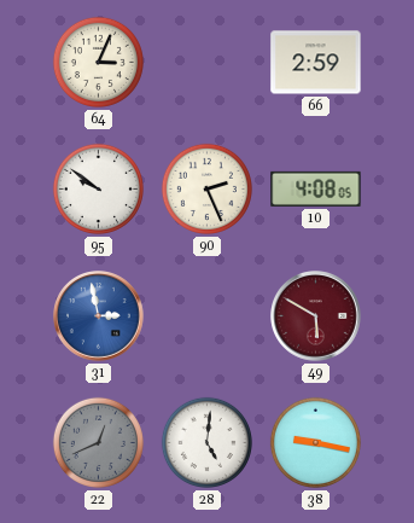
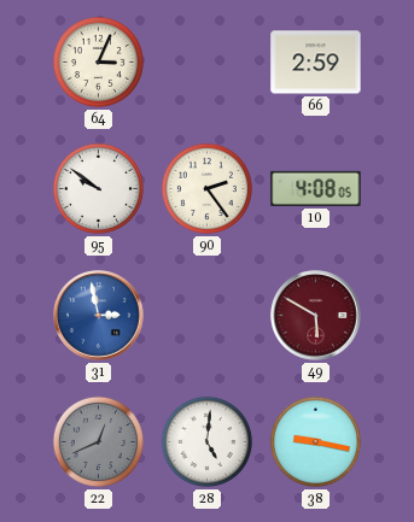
90: 2:26 -> 2:24
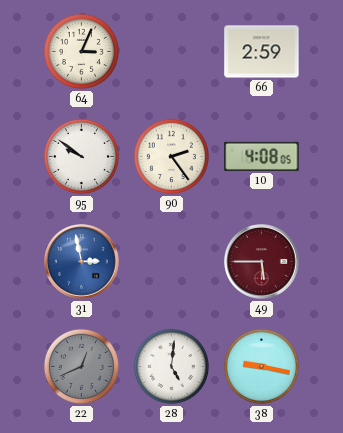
49: 5:50 -> 5:45
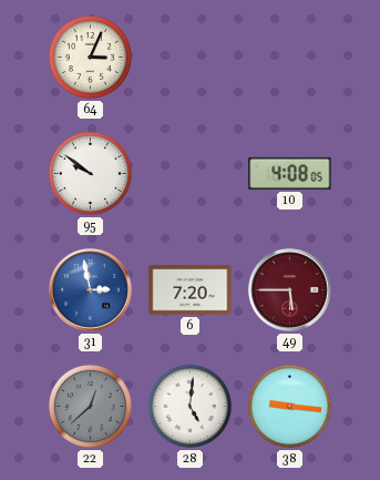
66: 2:59 -> none
90: 2:24 -> none
6: none -> 7:20
22: 12:41 -> 12:38
38: 9:17 -> 9:16
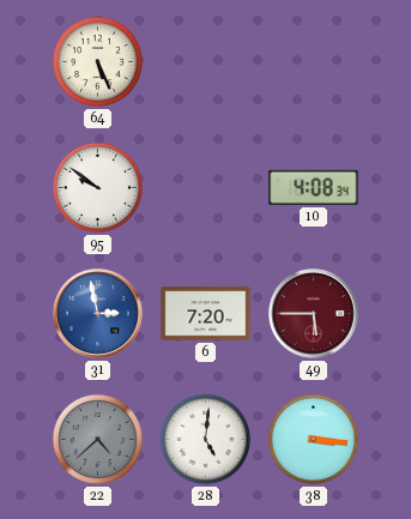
64: 3:04 -> 5:26
10: 4:08:05 -> 4:08:34
22: 12:38 -> 4:38
38: 9:16 -> 3:16
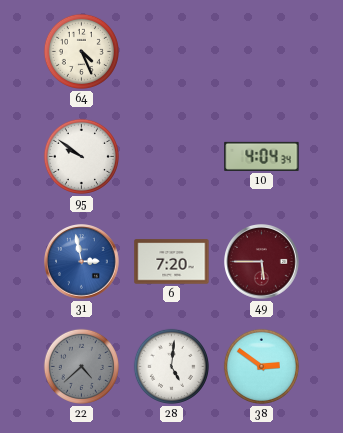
64: 5:26 -> 4:26
10: 4:08 -> 4:04
38: 3:16 -> 2:51
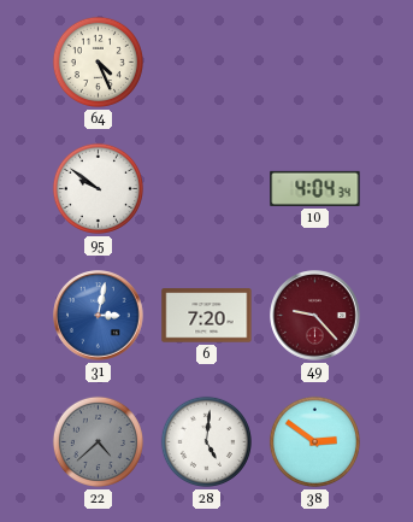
31: 2:58 -> 3:02
49: 5:45 -> 9:23
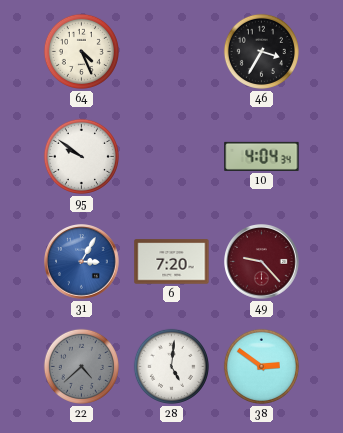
46: none -> 3:35
31: 3:02 -> 3:05
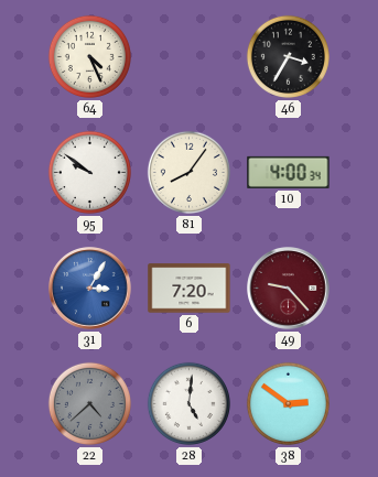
81: none -> 8:06
10: 4:04 -> 4:00
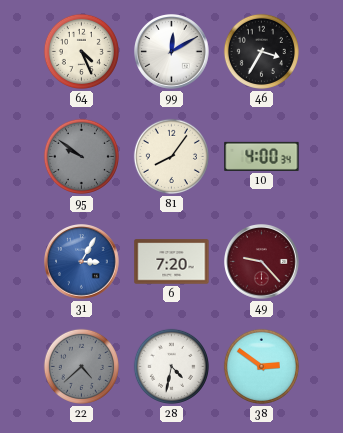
99: none -> 12:10
95 dial: white -> grey
28: 5:01 -> 4:32
